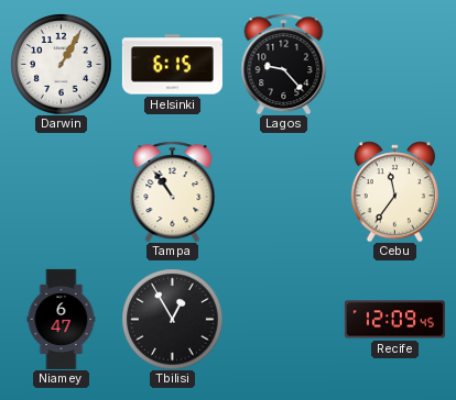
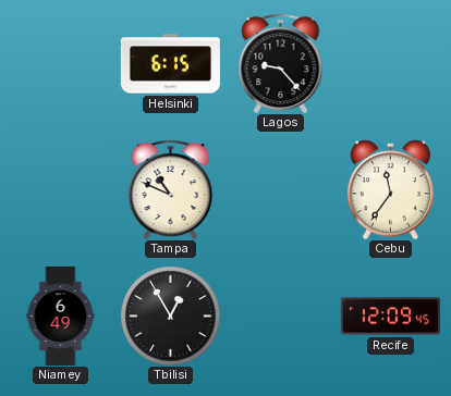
Darwin: 1:05 -> none
Tampa: 10:54 -> 10:49
Niamey: 6:47 -> 6:49
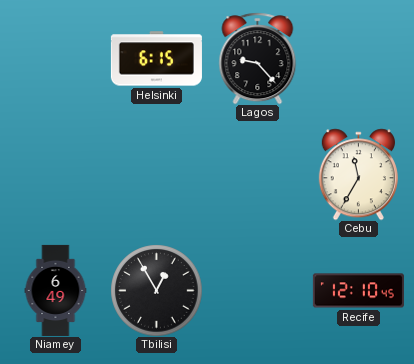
Tampa: 10:49 -> none
Cebu: 11:36 -> 11:35
Recife: 12:09 -> 12:10
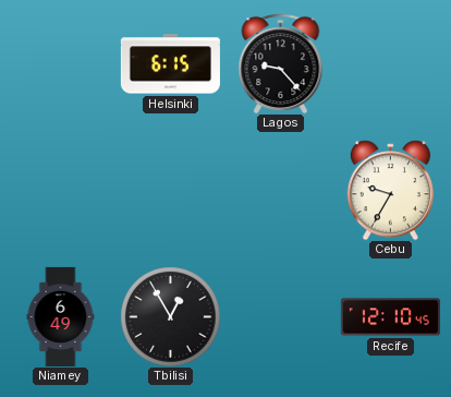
Cebu: 11:35 -> 9:35
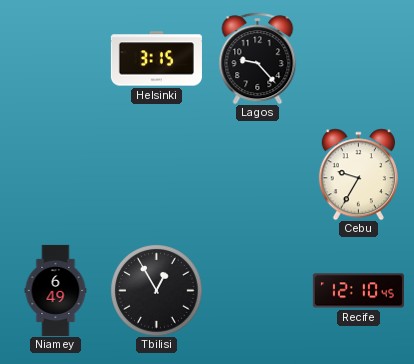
Helsinki: 6:15 -> 3:15
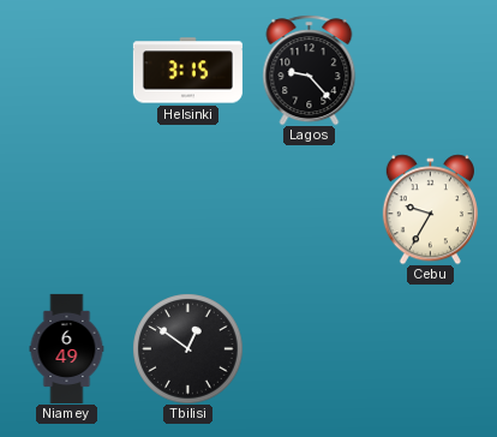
Tbilisi: 12:55 -> 12:51
Recife: 12:10 -> none
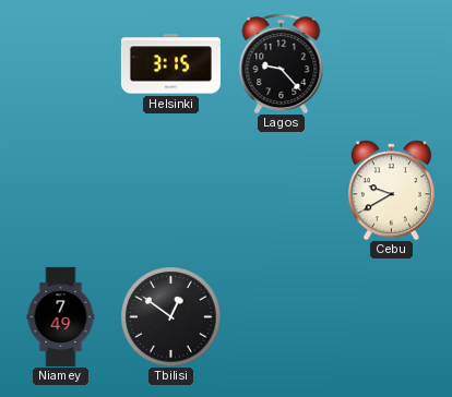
Cebu: 9:35 -> 9:40
Niamey: 6:49 -> 7:49
